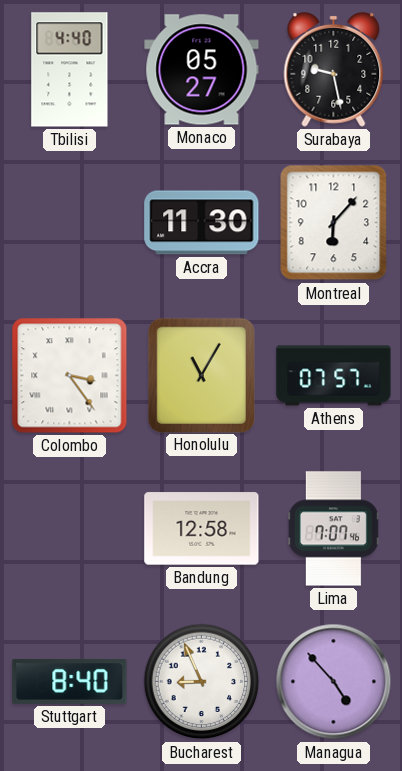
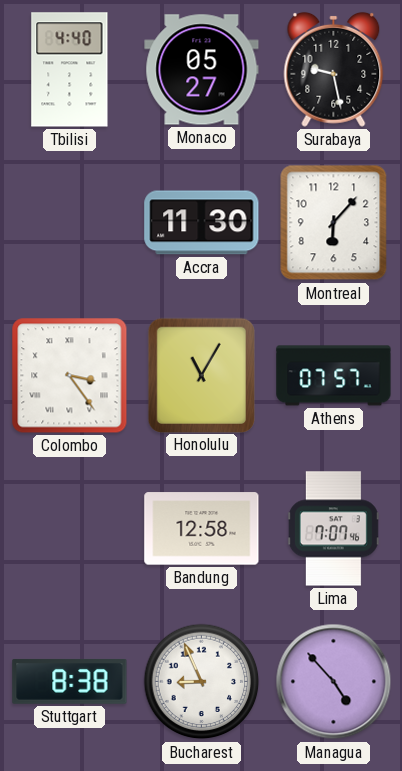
Stuttgart: 8:40 -> 8:38
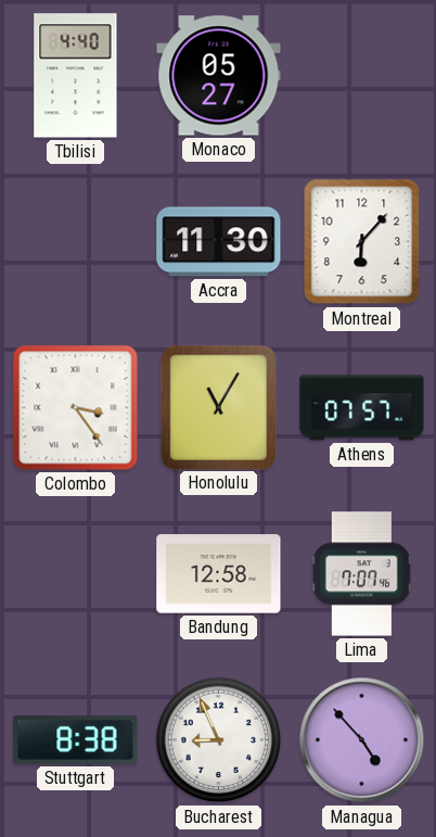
Surabaya: 9:28 -> none
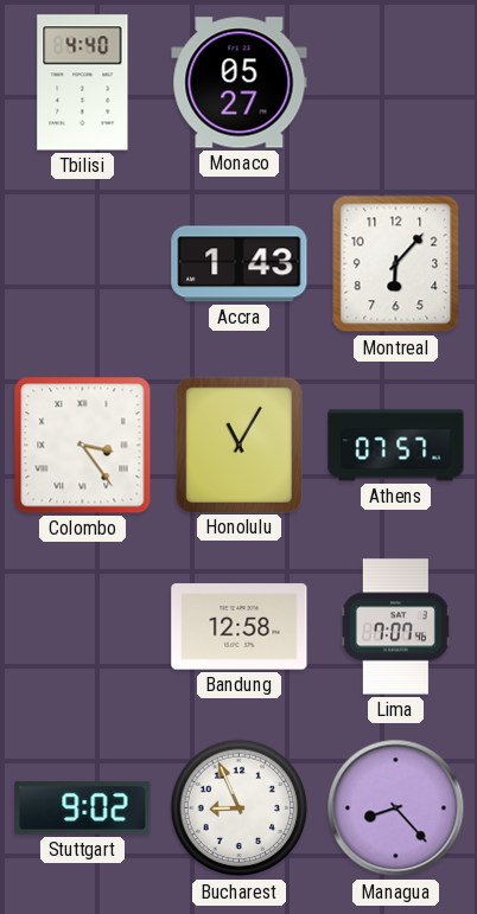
Accra: 11:30 -> 1:43
Stuttgart: 8:38 -> 9:02
Managua: 4:53 -> 8:23
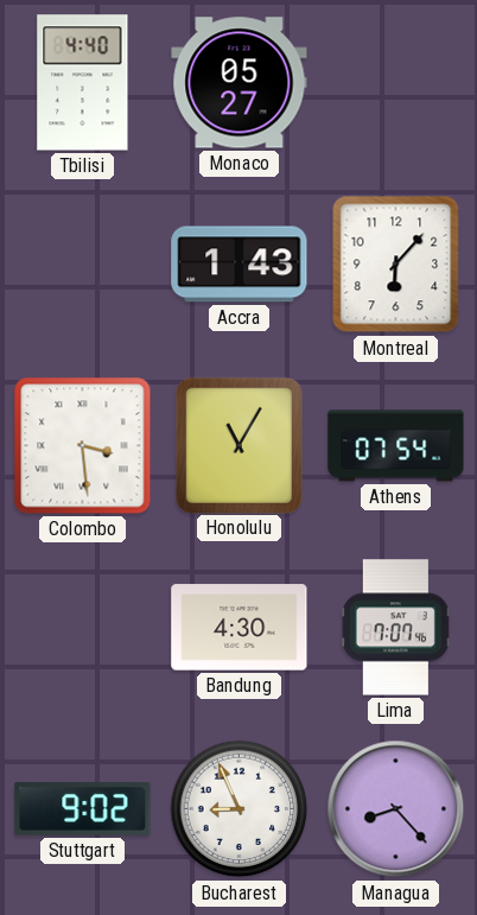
Colombo: 3:24 -> 3:29
Athens: 07:57 -> 07:54
Bandung: 12:58 -> 4:30
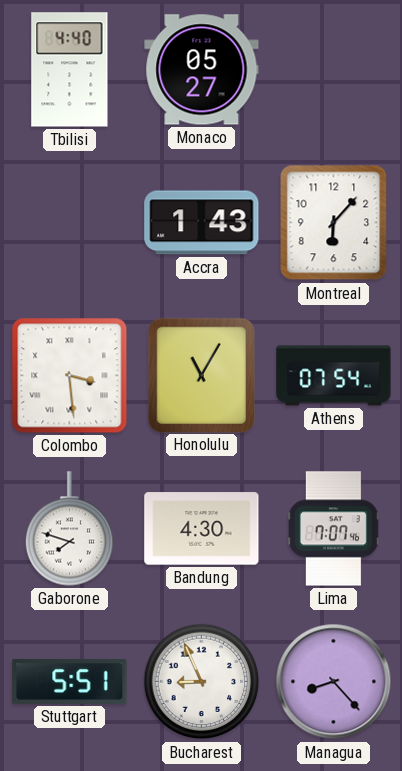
Gaborone: none -> 7:48
Stuttgart: 9:02 -> 5:51
